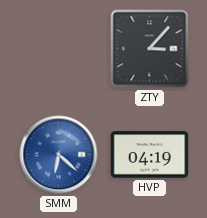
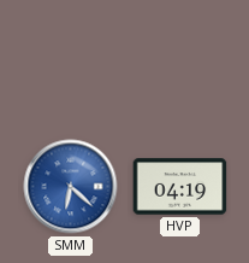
ZTY: 3:07 -> none
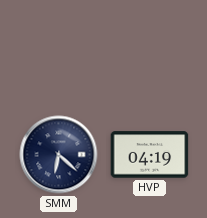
SMM dial: blue -> navy
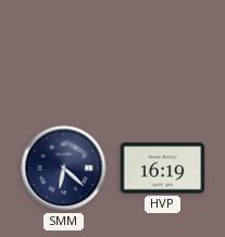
HVP: 04:19 -> 16:19
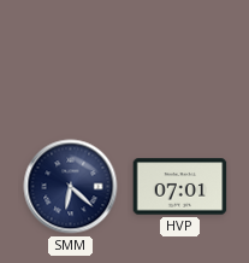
HVP: 16:19 -> 07:01
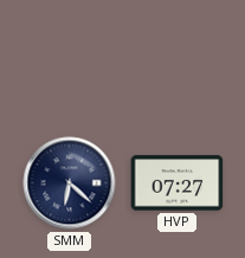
HVP: 07:01 -> 07:27
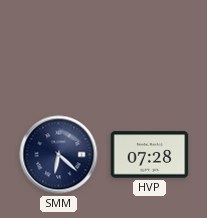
HVP: 07:27 -> 07:28
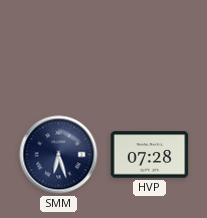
SMM: 6:22 -> 6:27
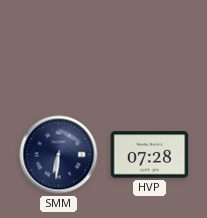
SMM: 6:27 -> 6:31
